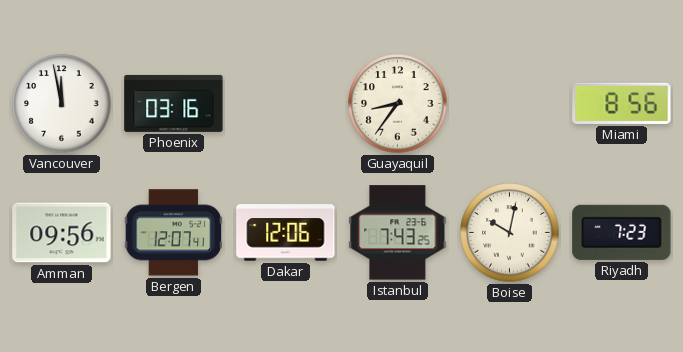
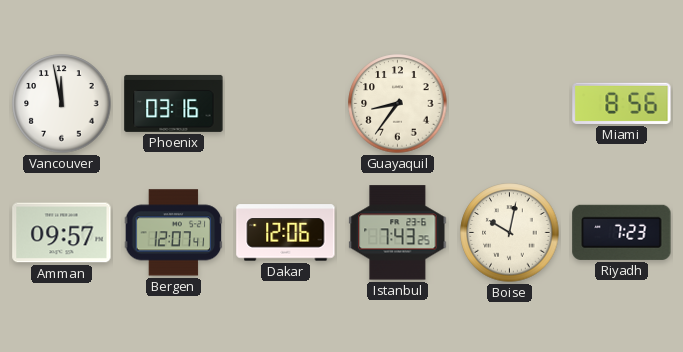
Amman: 09:56 -> 09:57
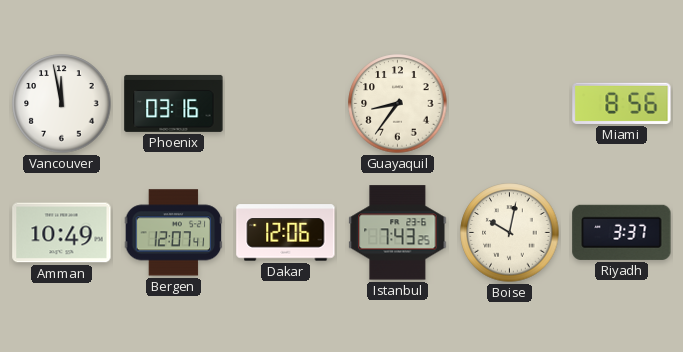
Amman: 09:57 -> 10:49
Riyadh: 7:23 -> 3:37
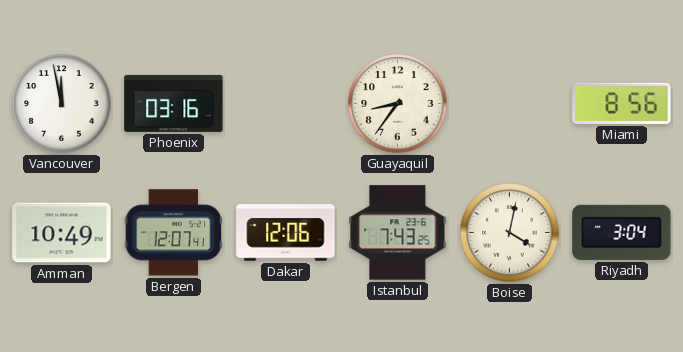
Boise: 10:02 -> 4:02
Riyadh: 3:37 -> 3:04
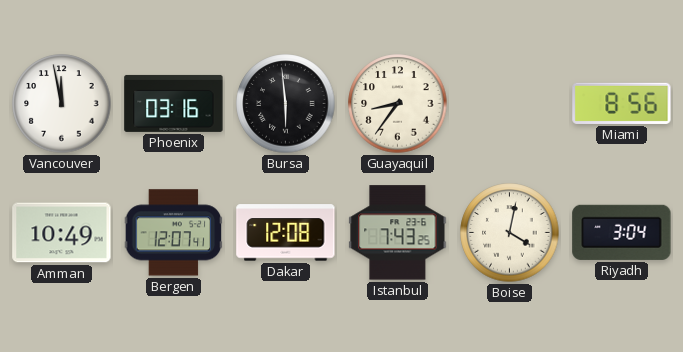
Bursa: none -> 5:59
Dakar: 12:06 -> 12:08
